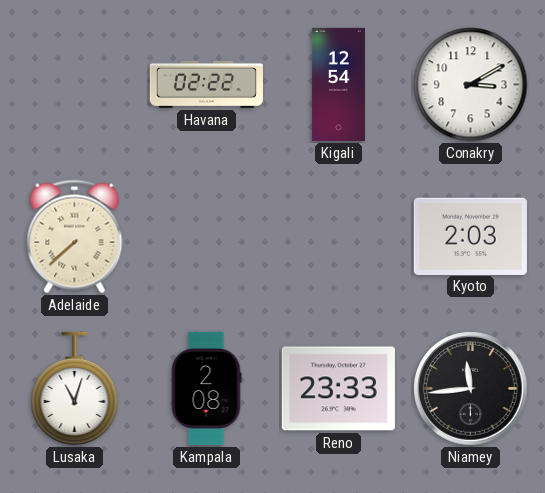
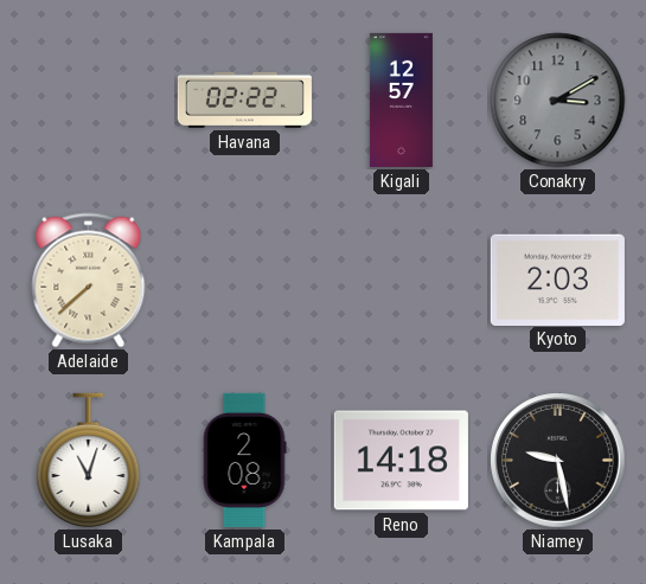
Kigali: 12:54 -> 12:57
Conakry dial: white -> grey
Reno: 23:33 -> 14:18
Niamey: 11:44 -> 9:28
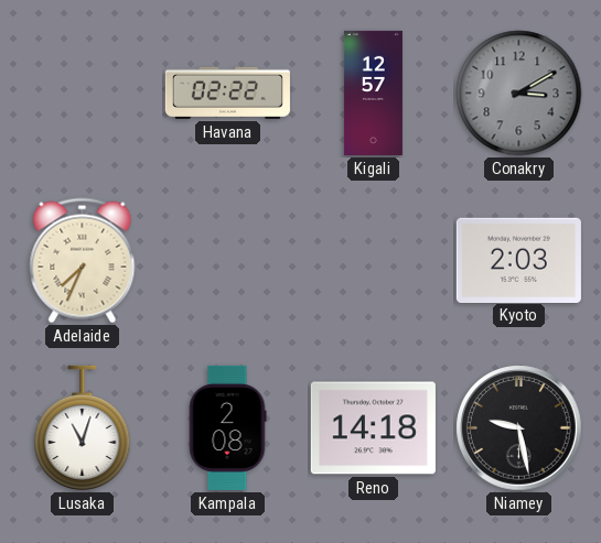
Adelaide: 7:38 -> 7:34
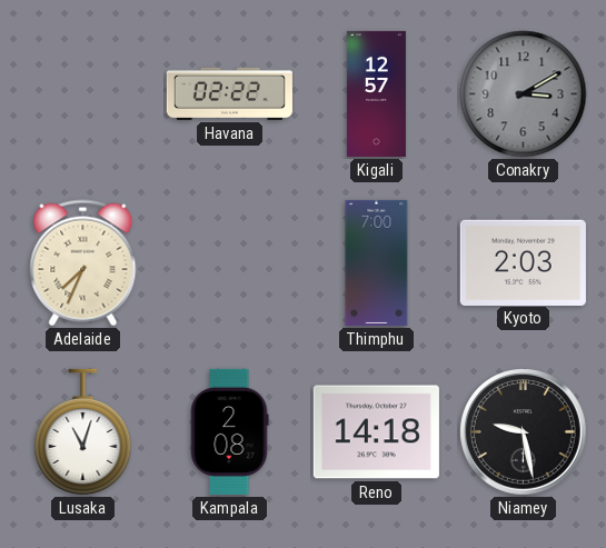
Thimphu: none -> 7:00
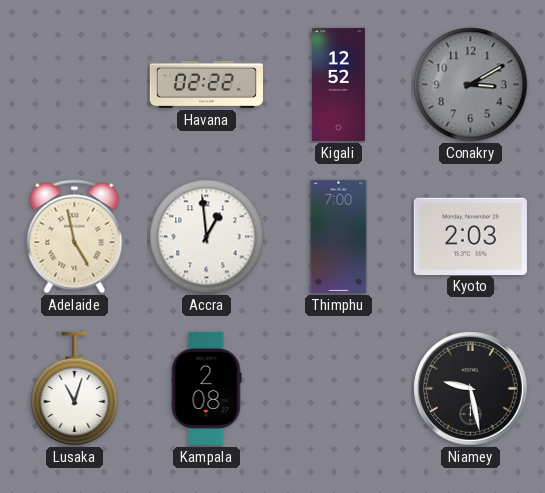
Kigali: 12:57 -> 12:52
Adelaide: 7:34 -> 4:58
Accra: none -> 12:59
Reno: 14:18 -> none
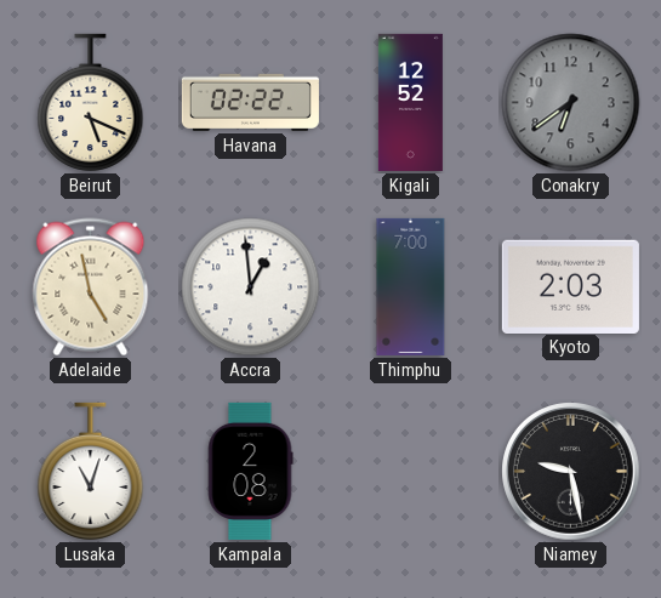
Beirut: none -> 5:19
Conakry: 3:10 -> 6:39
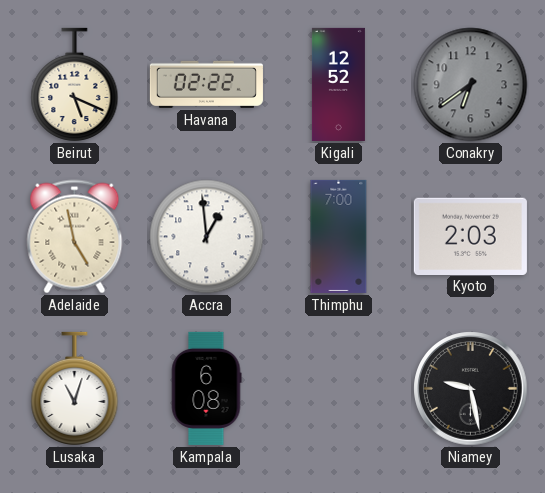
Kampala: 2:08 -> 6:08
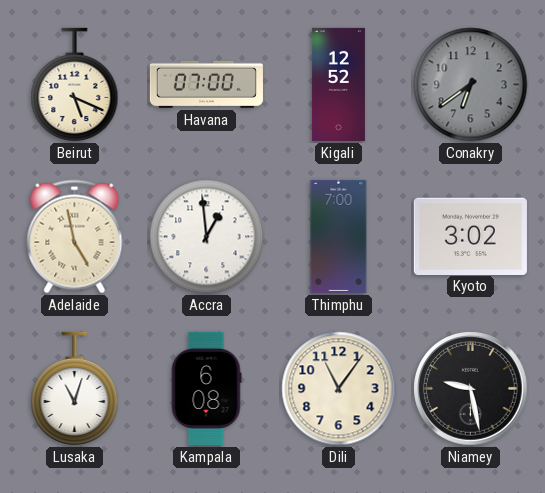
Havana: 02:22 -> 07:00
Kyoto: 2:03 -> 3:02
Dili: none -> 11:06
